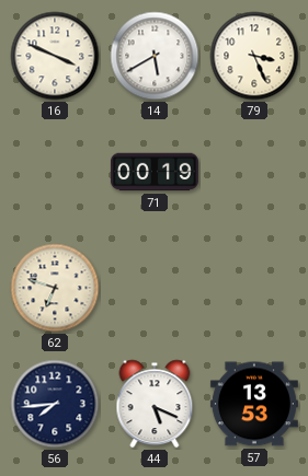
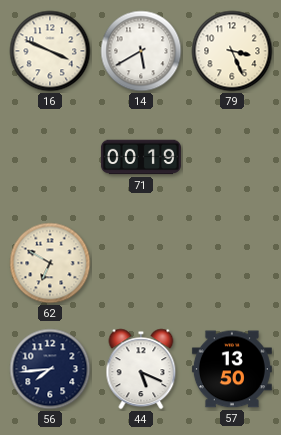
62: 6:48 -> 6:50
57: 13:53 -> 13:50
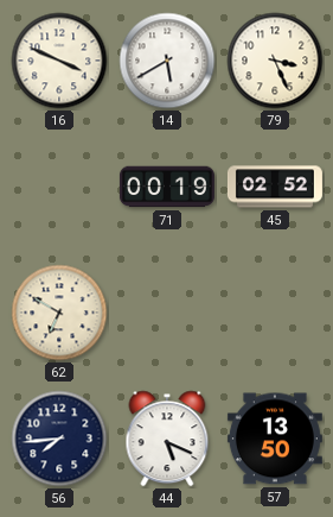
45: none -> 02:52
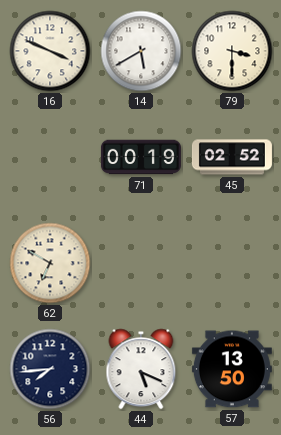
79: 3:26 -> 3:30
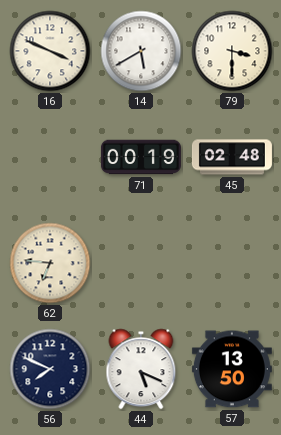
45: 02:52 -> 02:48
62: 6:50 -> 6:46
56: 7:44 -> 7:49
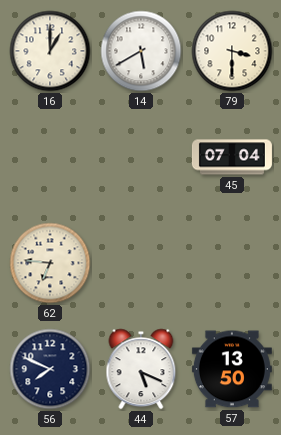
16: 3:49 -> 1:00
71: 00:19 -> none
45: 02:48 -> 07:04
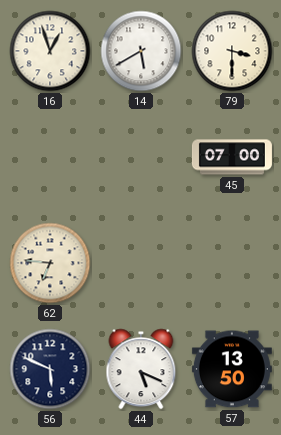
16: 1:00 -> 12:57
45: 07:04 -> 07:00
56: 7:49 -> 5:49
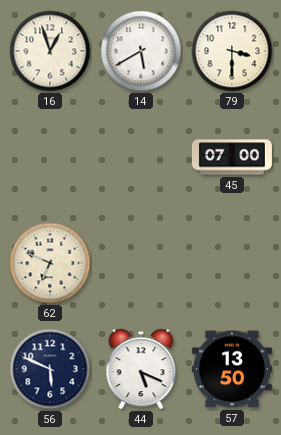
62: 6:46 -> 6:49
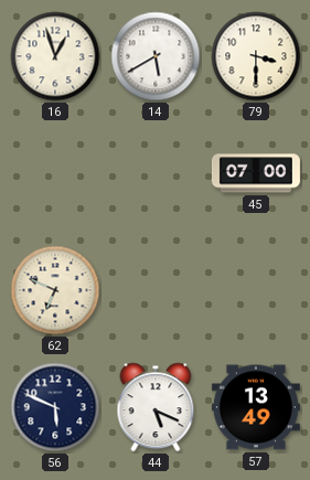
57: 13:50 -> 13:49
